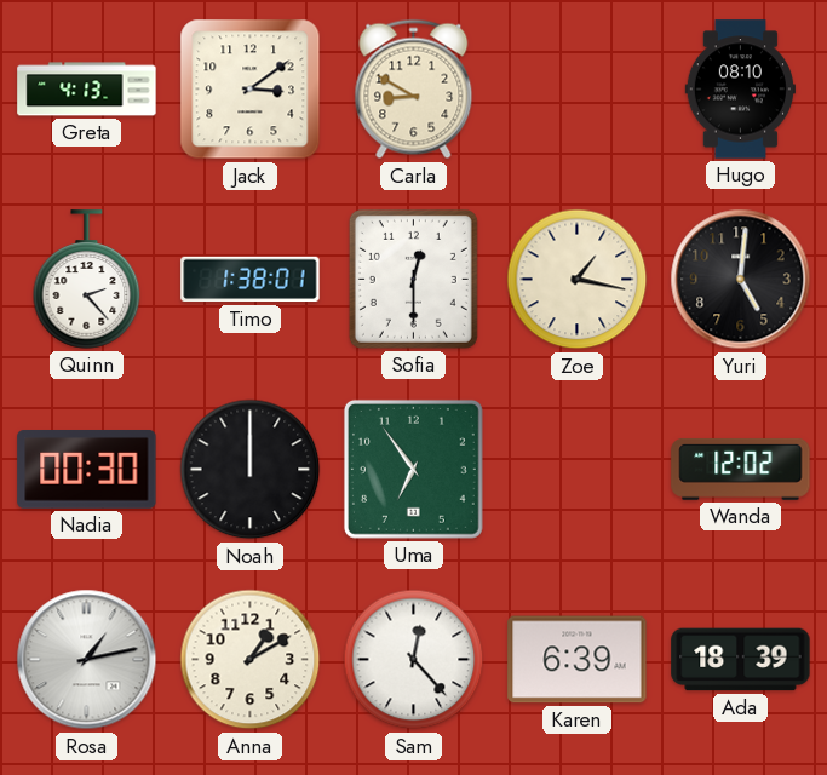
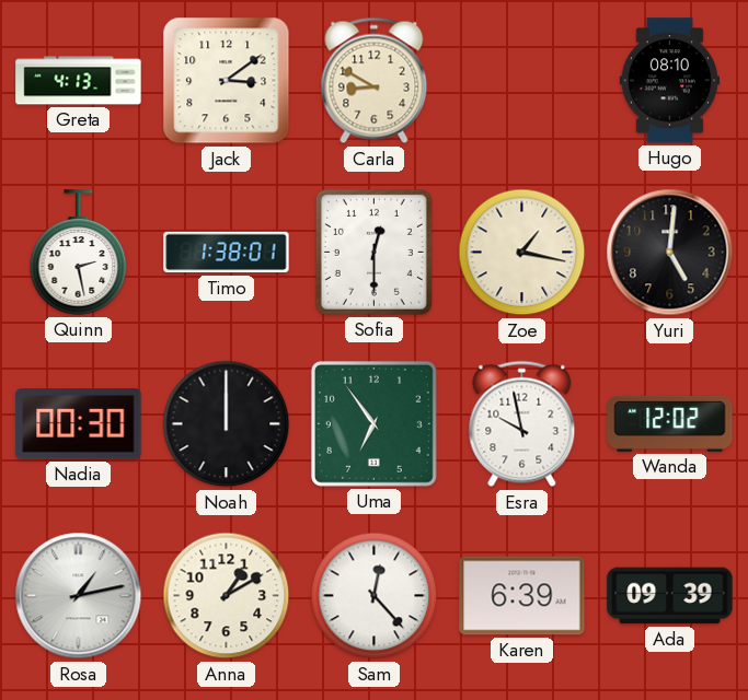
Quinn: 2:23 -> 2:28
Esra: none -> 9:58
Ada: 18:39 -> 09:39
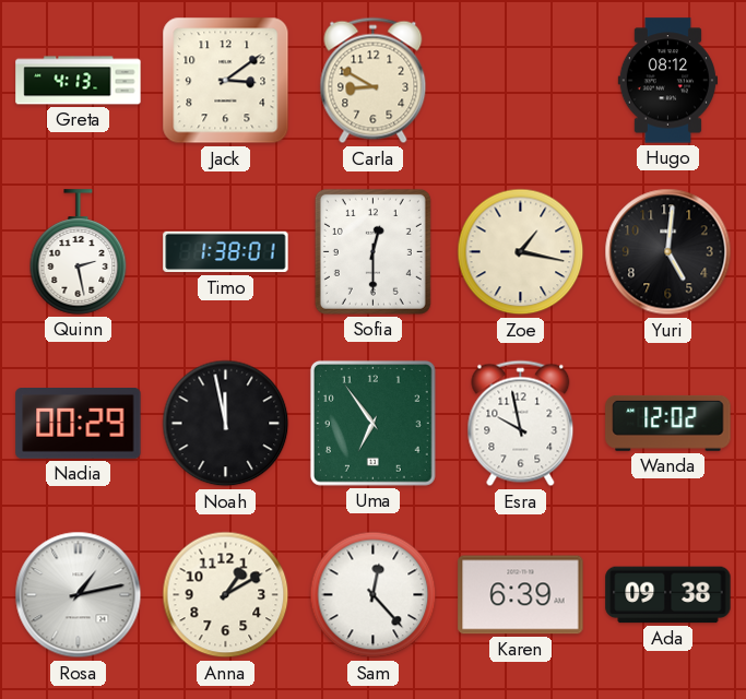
Hugo: 08:10 -> 08:12
Nadia: 00:30 -> 00:29
Noah: 12:00 -> 11:58
Ada: 09:39 -> 09:38
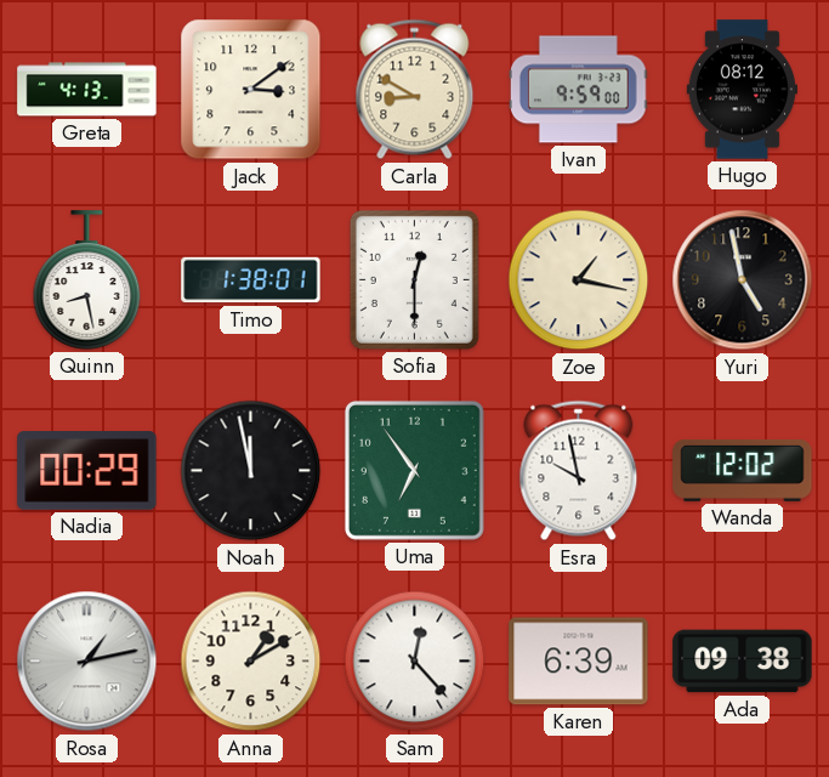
Ivan: none -> 9:59
Quinn: 2:28 -> 8:28
Yuri: 5:01 -> 4:58
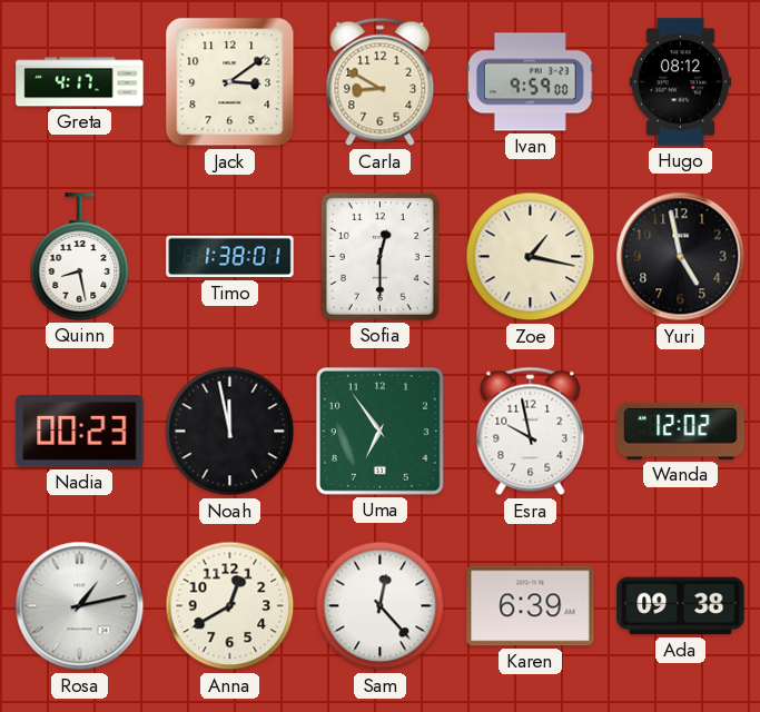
Greta: 4:13 -> 4:17
Nadia: 00:29 -> 00:23
Anna: 1:10 -> 12:40
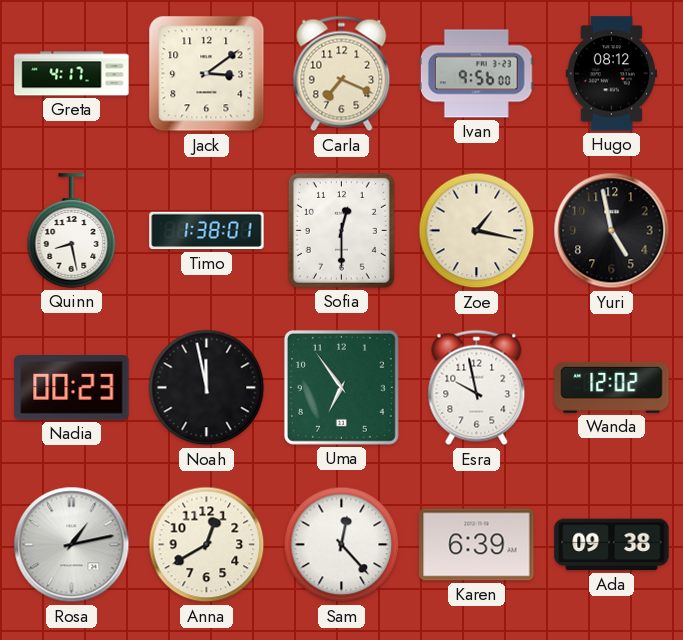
Carla: 8:50 -> 7:19
Ivan: 9:59 -> 9:56
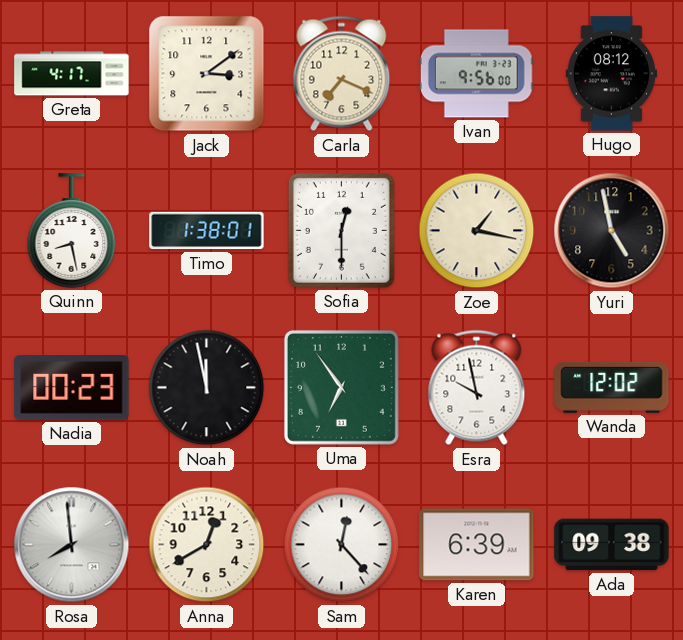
Rosa: 1:13 -> 7:59
